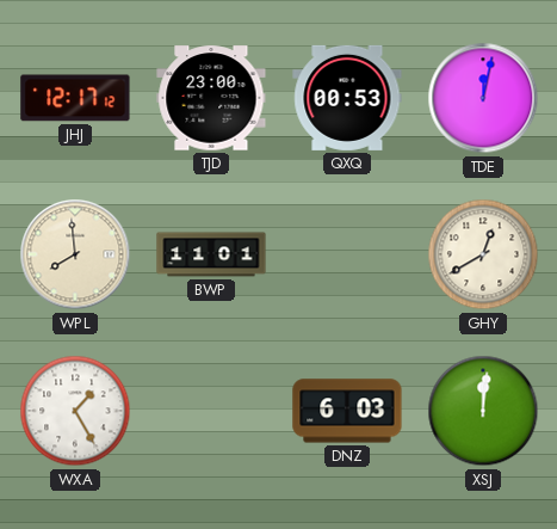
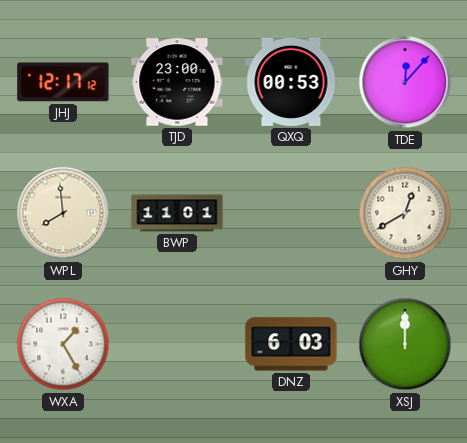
TDE: 12:02 -> 12:07
XSJ: 12:01 -> 12:00
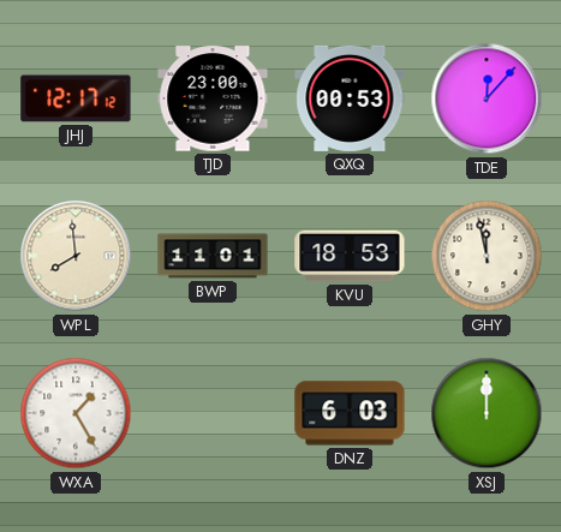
KVU: none -> 18:53
GHY: 12:40 -> 11:58
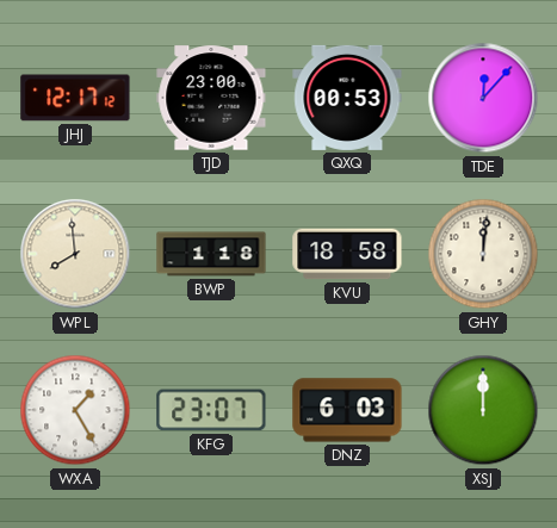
BWP: 11:01 -> 1:18
KVU: 18:53 -> 18:58
GHY: 11:58 -> 12:01
KFG: none -> 23:07
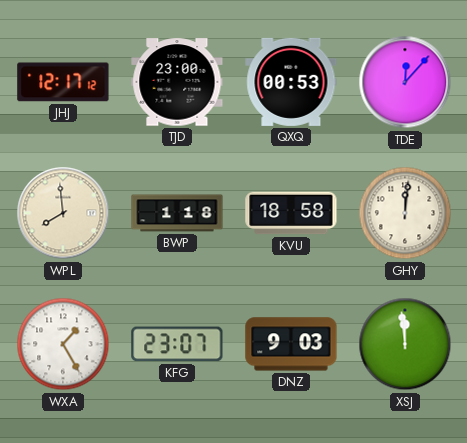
DNZ: 6:03 -> 9:03
XSJ: 12:00 -> 11:59
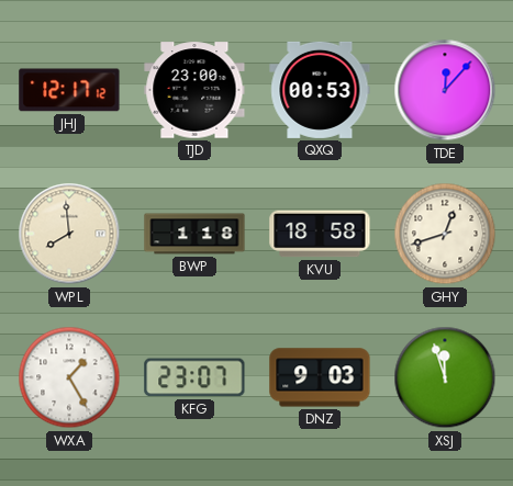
GHY: 12:01 -> 12:42
XSJ: 11:59 -> 11:57
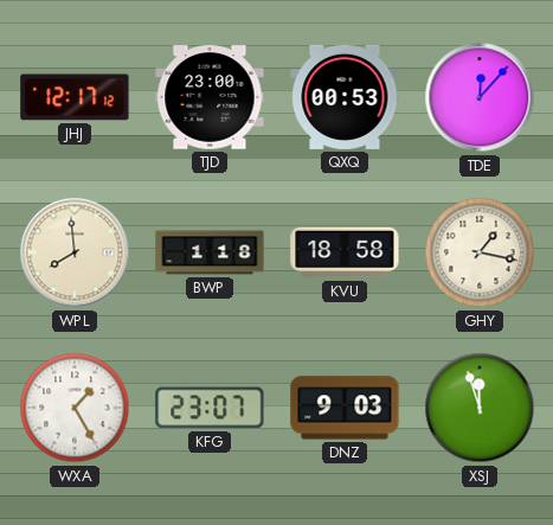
GHY: 12:42 -> 1:17
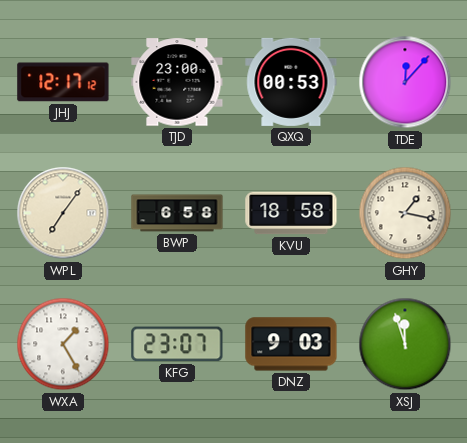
WPL: 7:59 -> 7:06
BWP: 1:18 -> 6:58
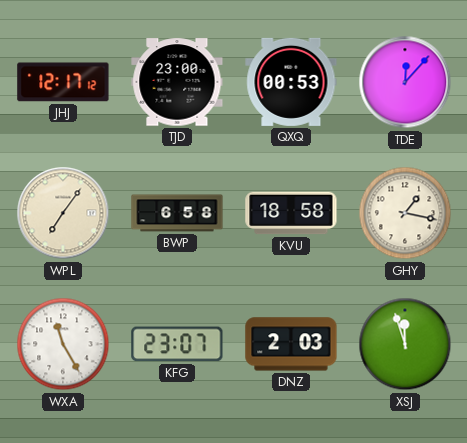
WXA: 1:25 -> 11:25
DNZ: 9:03 -> 2:03
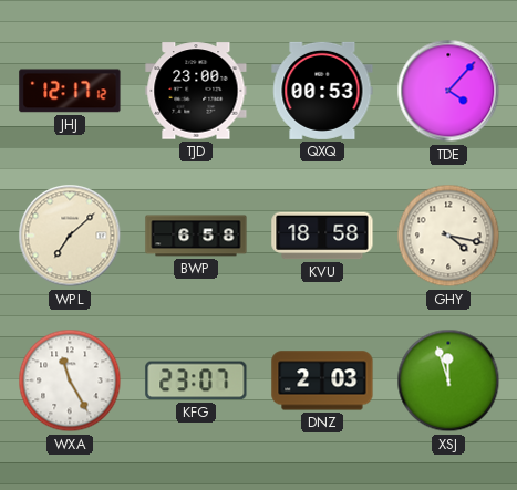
TDE: 12:07 -> 4:07
WPL: 7:06 -> 7:08
GHY: 1:17 -> 4:17
